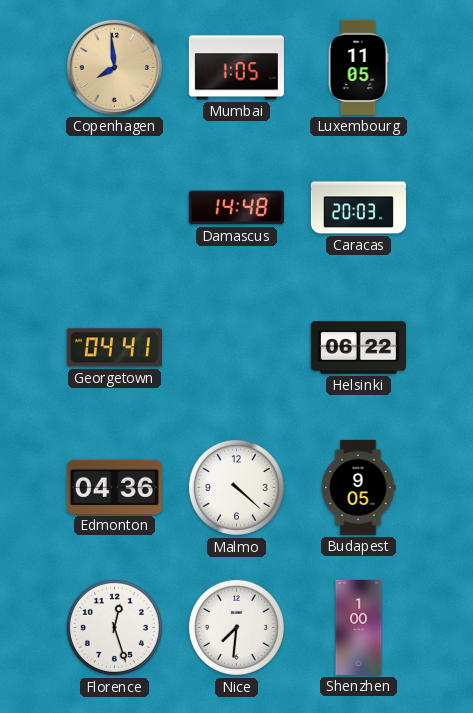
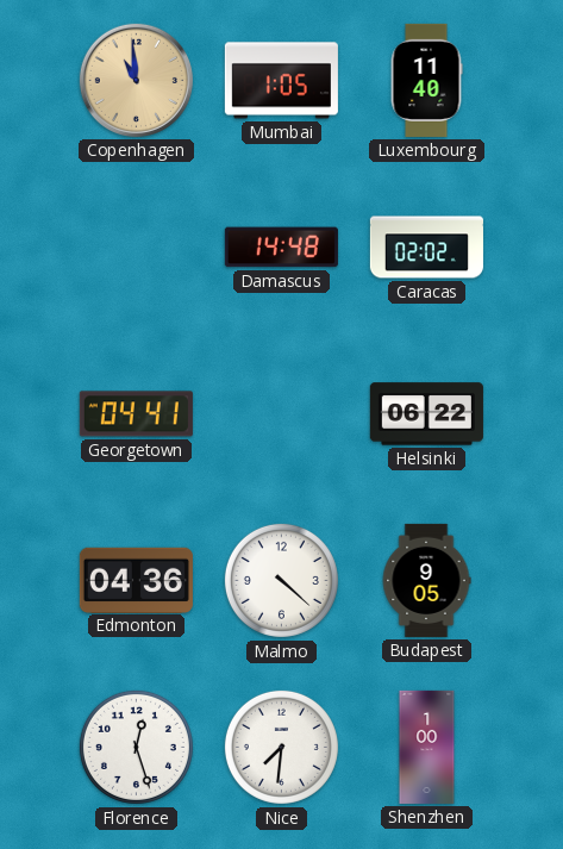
Copenhagen: 7:59 -> 10:59
Luxembourg: 11:05 -> 11:40
Caracas: 20:03 -> 02:02
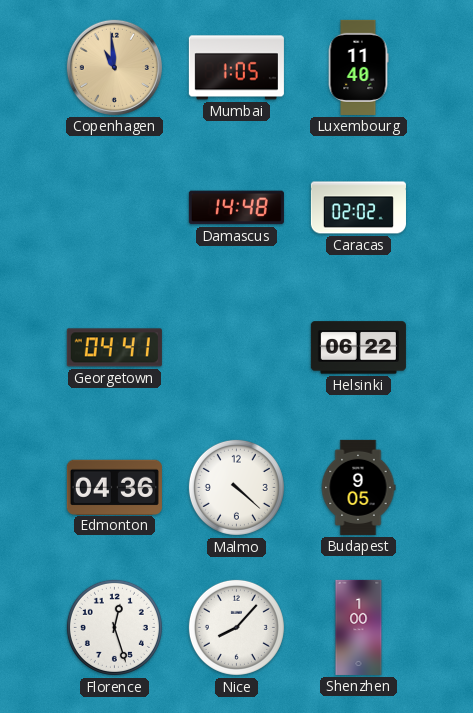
Nice: 7:31 -> 8:07
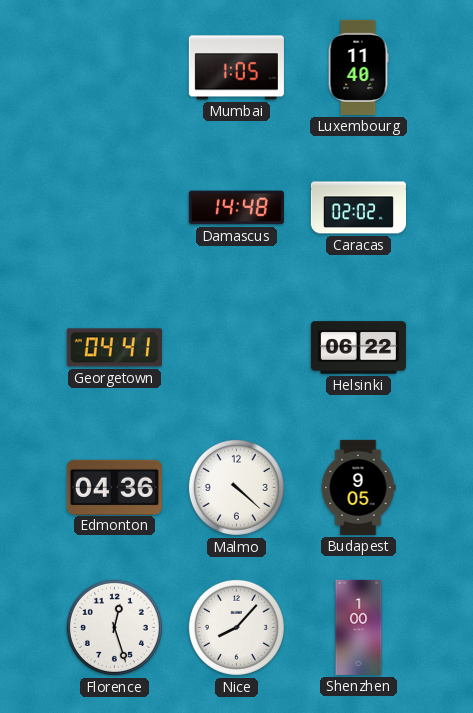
Copenhagen: 10:59 -> none
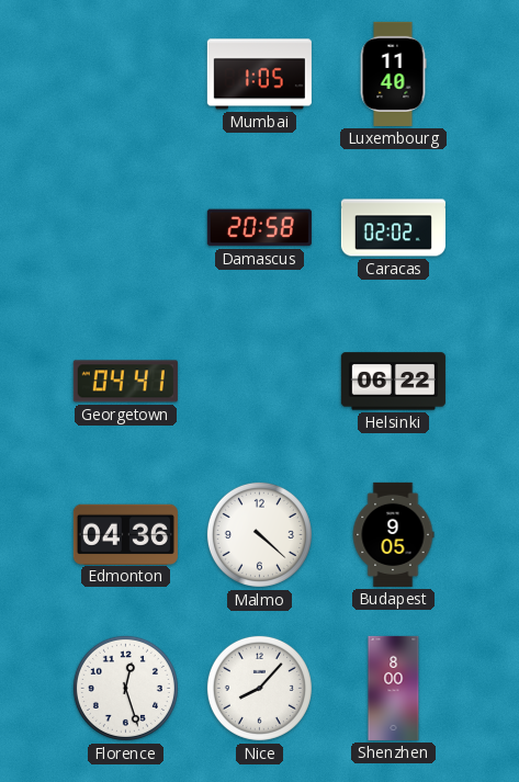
Damascus: 14:48 -> 20:58
Shenzhen: 1:00 -> 8:00
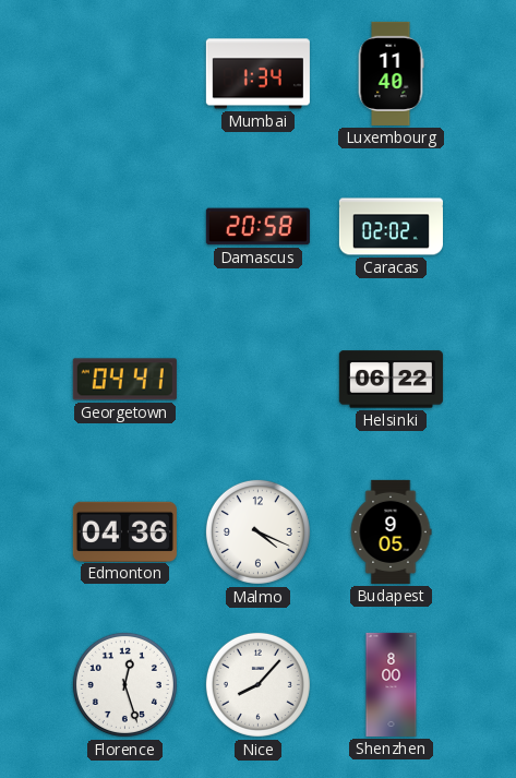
Mumbai: 1:05 -> 1:34
Malmo: 4:22 -> 4:19
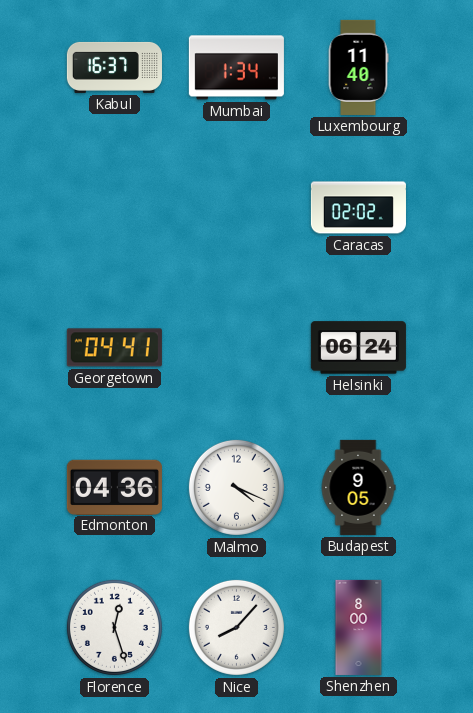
Kabul: none -> 16:37
Damascus: 20:58 -> none
Helsinki: 06:22 -> 06:24
